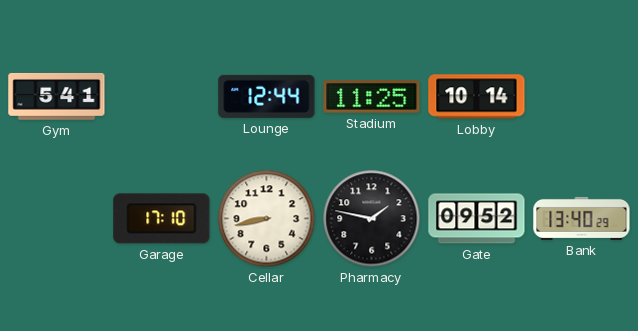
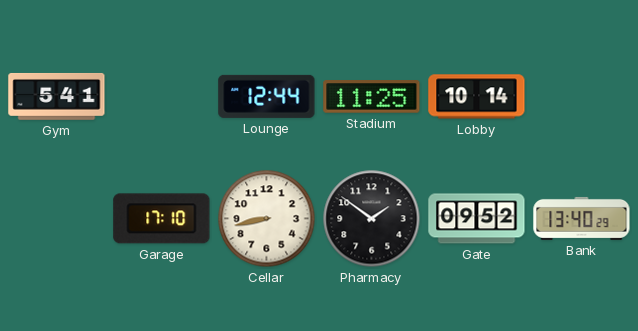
Pharmacy: 1:47 -> 1:51
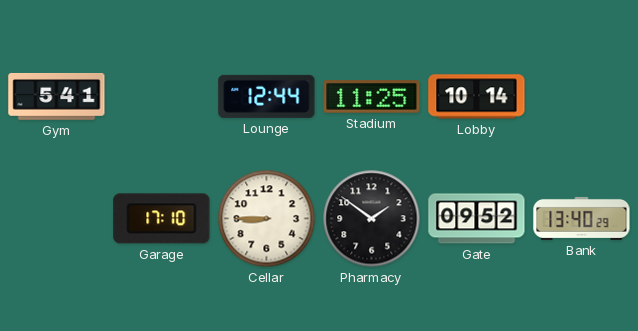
Cellar: 8:43 -> 8:45
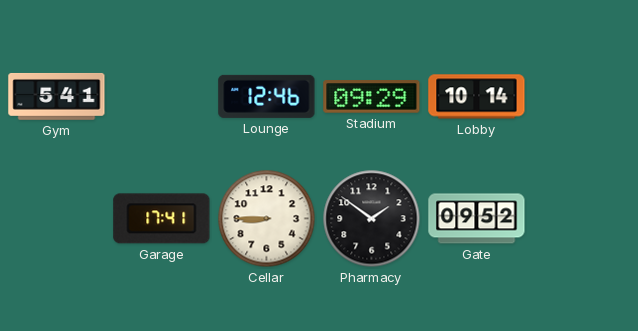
Lounge: 12:44 -> 12:46
Stadium: 11:25 -> 09:29
Garage: 17:10 -> 17:41
Bank: 13:40 -> none
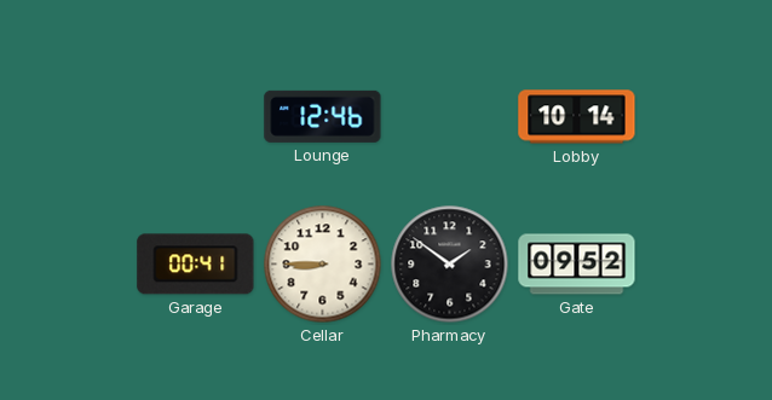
Gym: 5:41 -> none
Stadium: 09:29 -> none
Garage: 17:41 -> 00:41
